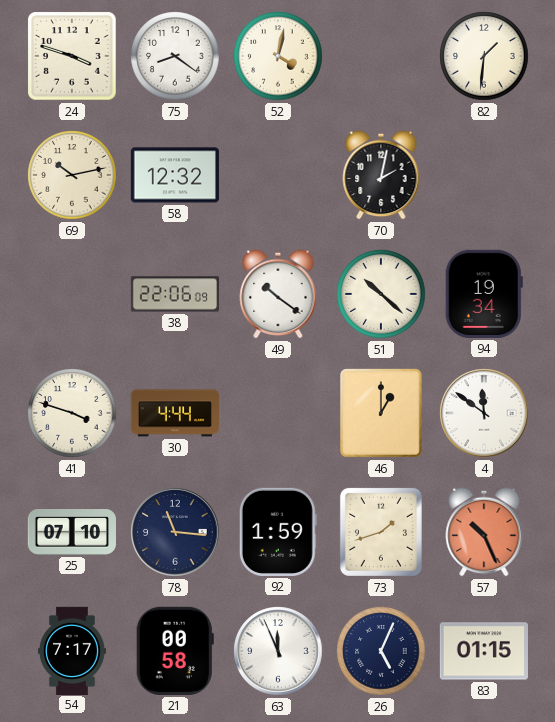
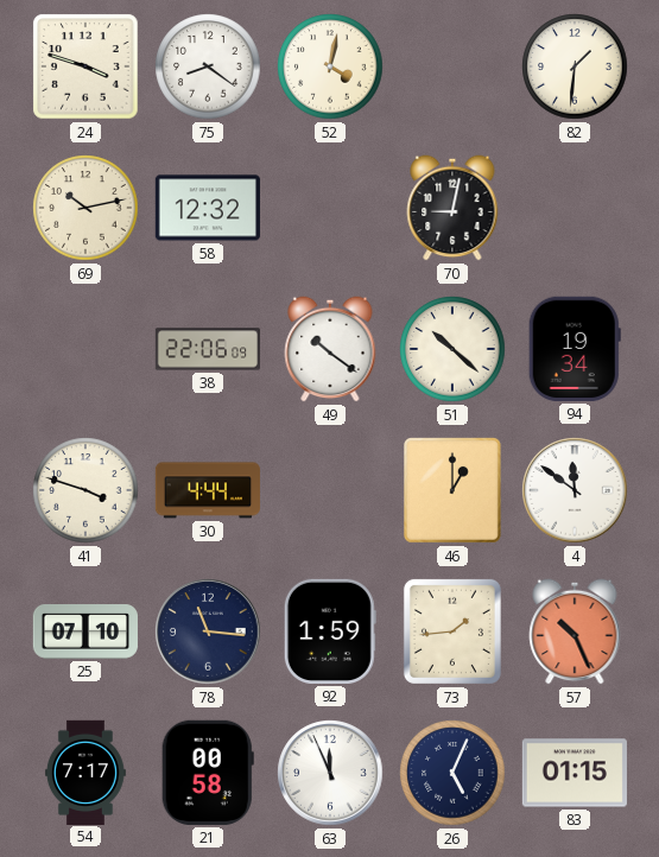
70: 2:02 -> 9:02
73: 1:42 -> 1:44
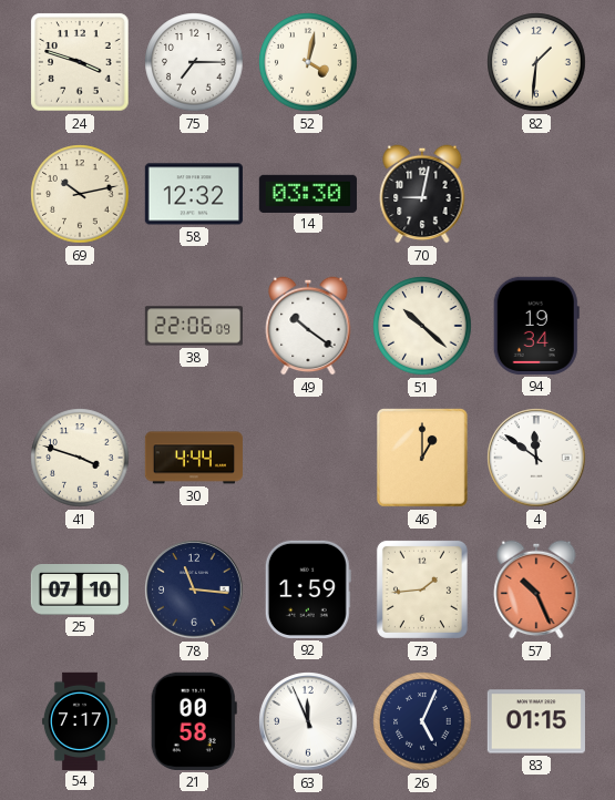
75: 8:21 -> 7:15
14: none -> 03:30
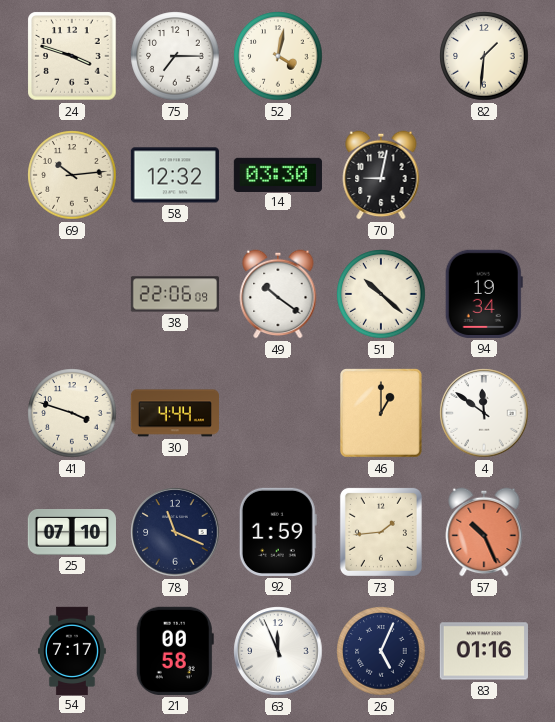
69: 10:13 -> 10:14
78: 11:16 -> 11:19
83: 01:15 -> 01:16
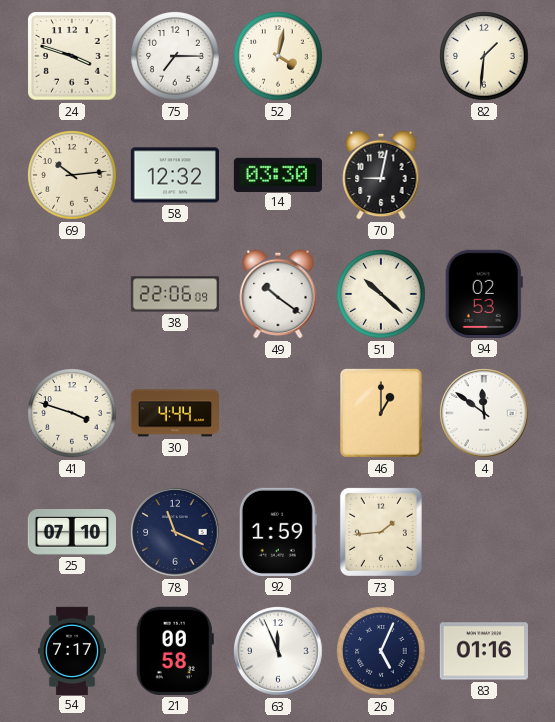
94: 19:34 -> 02:53
57: 10:26 -> none
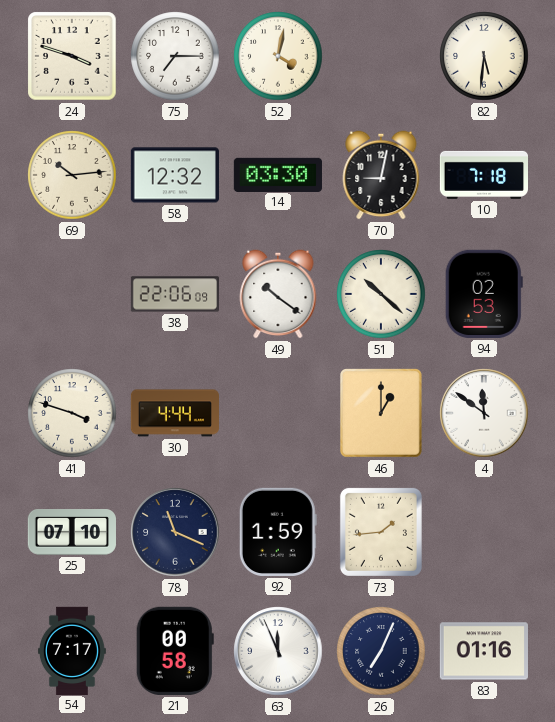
82: 1:31 -> 5:31
10: none -> 7:18
26: 5:04 -> 7:04
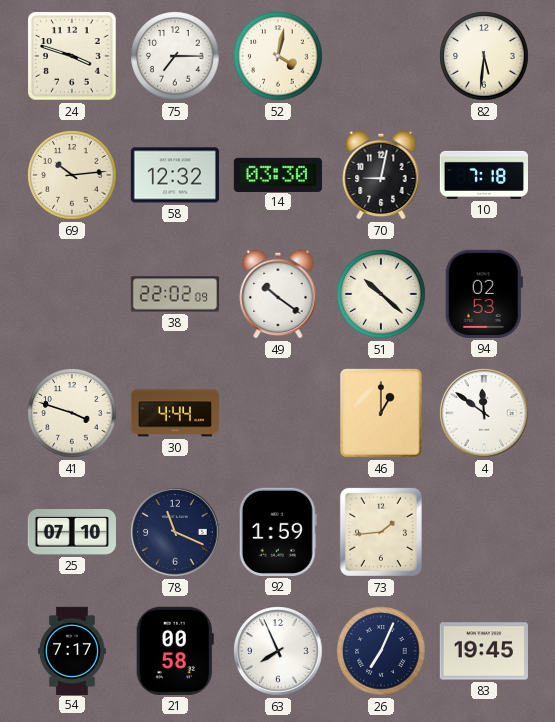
38: 22:06 -> 22:02
63: 11:56 -> 7:56
83: 01:16 -> 19:45
